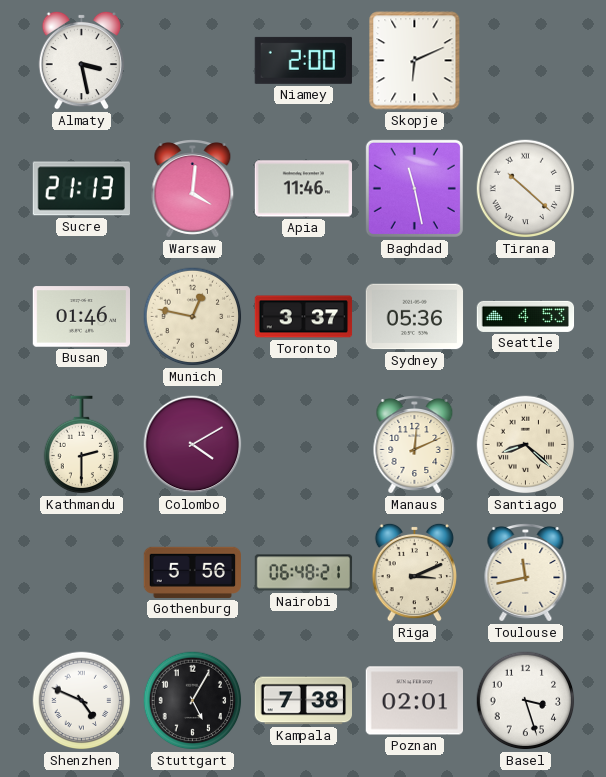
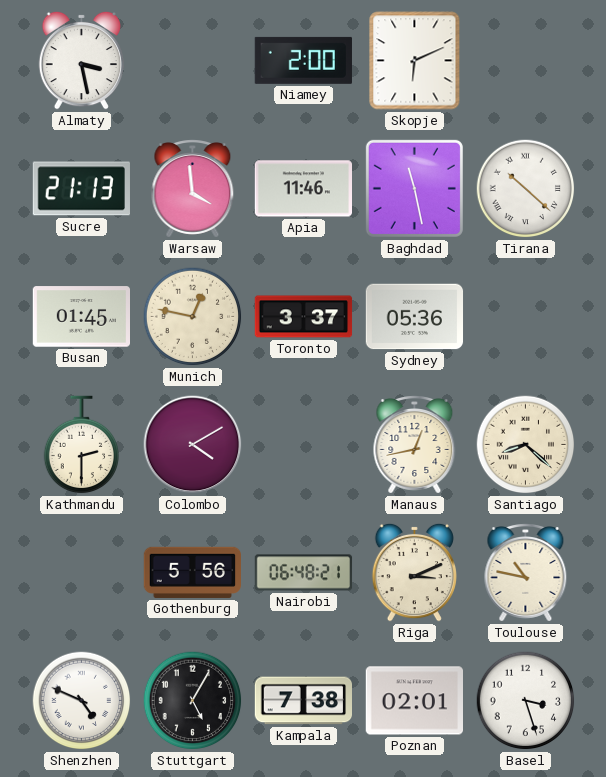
Warsaw: 4:01 -> 3:59
Busan: 01:46 -> 01:45
Seattle: 4:53 -> none
Manaus: 12:11 -> 12:43
Toulouse: 11:43 -> 10:47
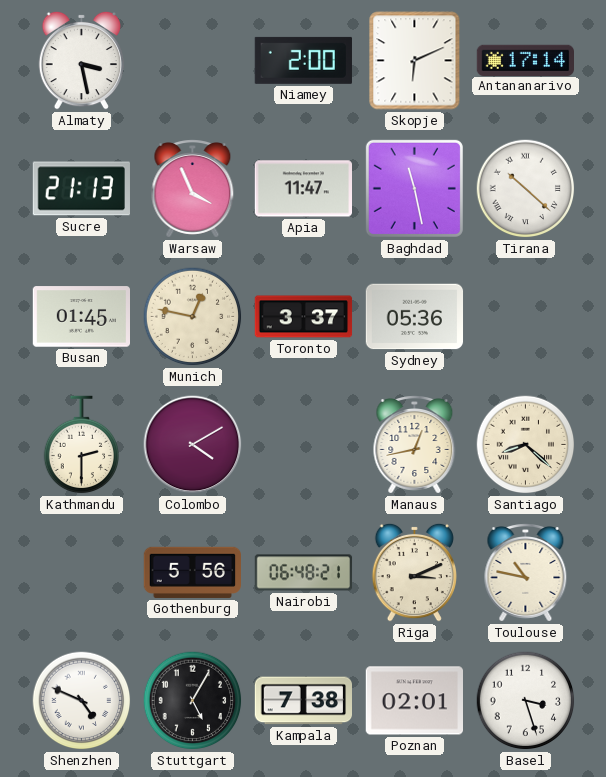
Antananarivo: none -> 17:14
Warsaw: 3:59 -> 3:56
Apia: 11:46 -> 11:47
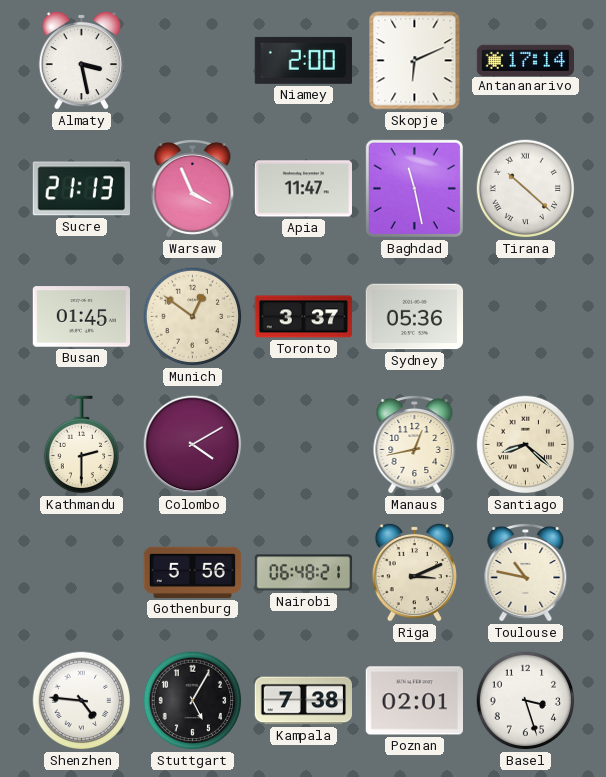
Munich: 12:47 -> 12:51
Shenzhen: 4:49 -> 4:46
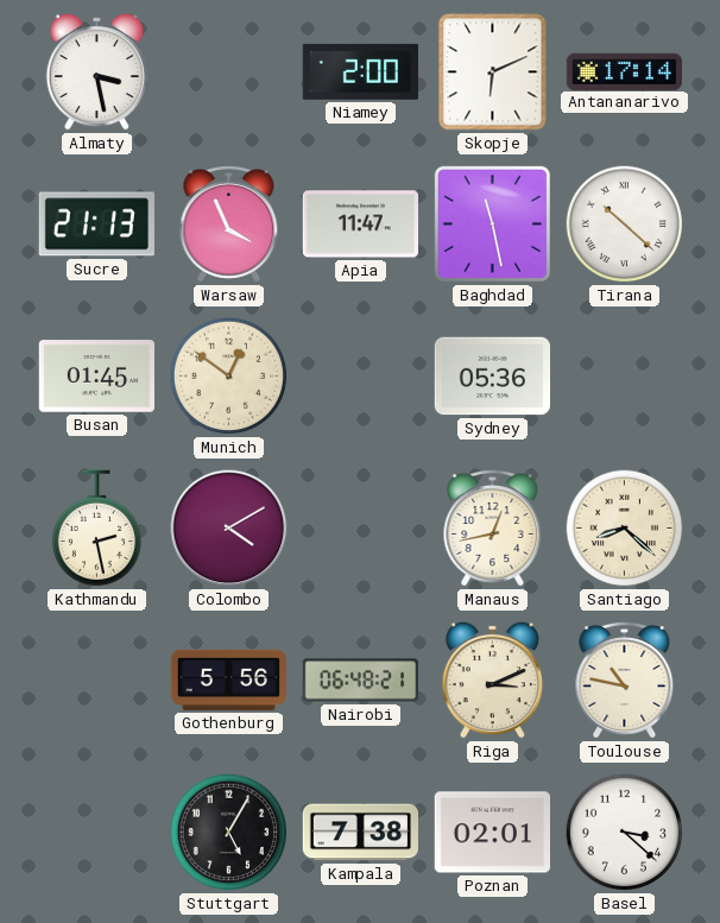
Toronto: 3:37 -> none
Kathmandu: 2:30 -> 2:28
Shenzhen: 4:46 -> none
Basel: 3:27 -> 3:22
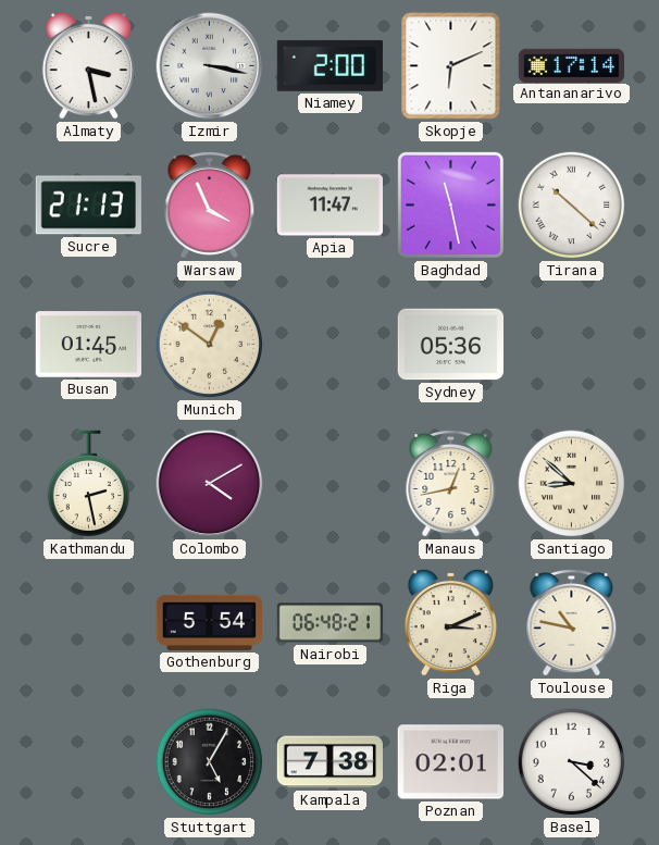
Izmir: none -> 3:17
Santiago: 8:22 -> 8:52
Gothenburg: 5:56 -> 5:54
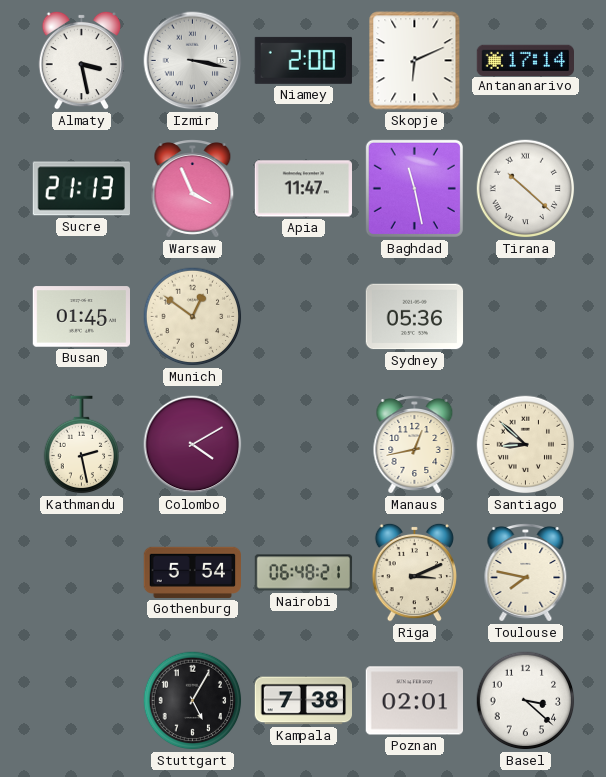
Toulouse: 10:47 -> 7:47
